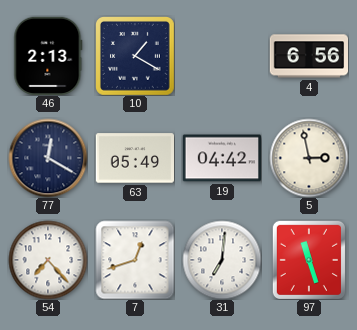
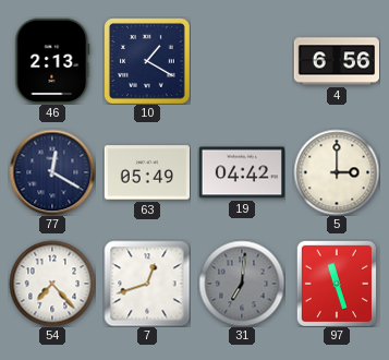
5: 2:58 -> 3:00
31 dial: white -> grey
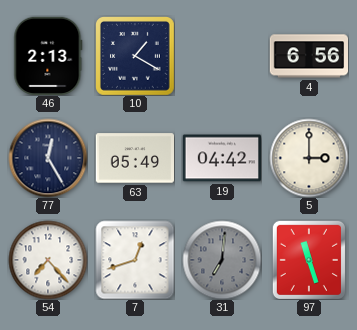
77: 12:20 -> 12:25
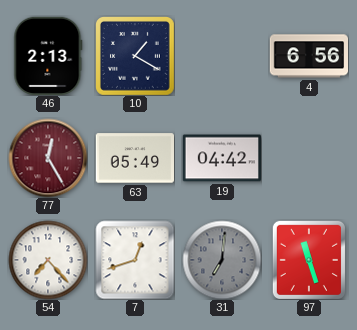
77 dial: navy -> burgundy
5: 3:00 -> none
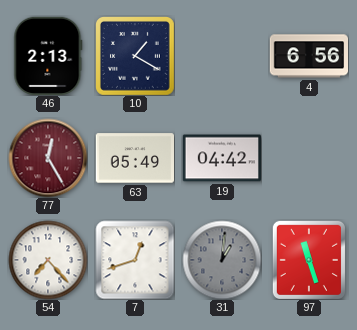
31: 7:01 -> 1:01
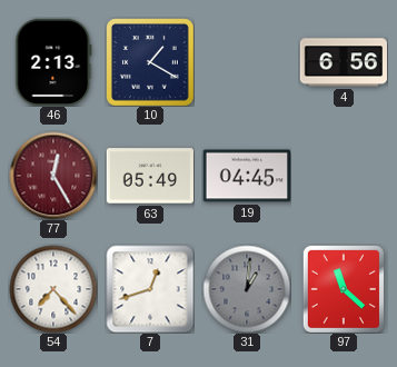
19: 04:42 -> 04:45
97: 11:27 -> 11:22
